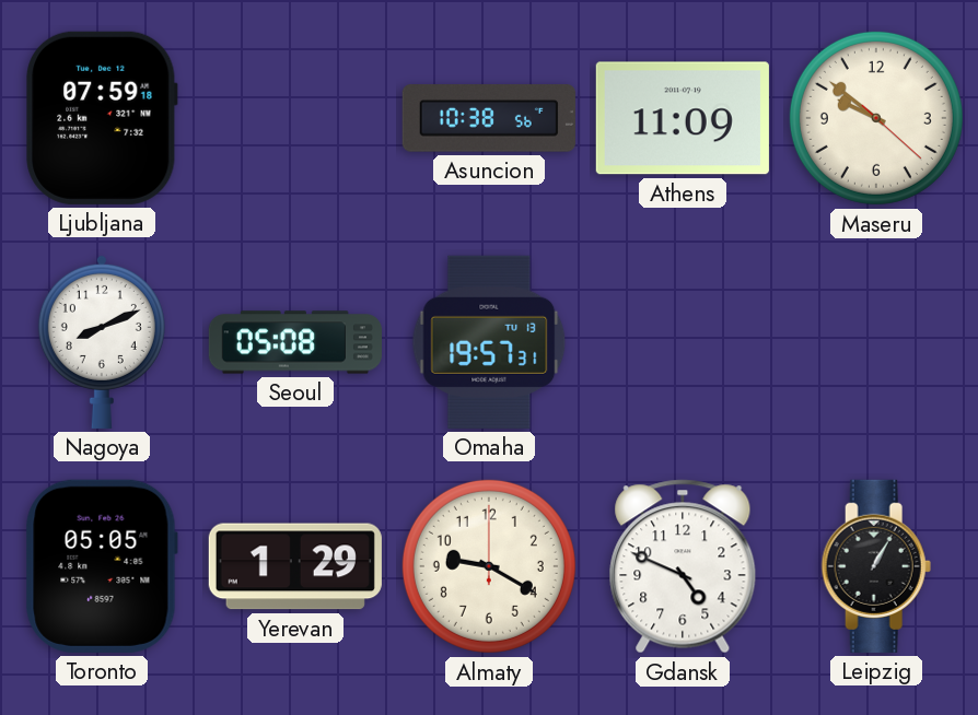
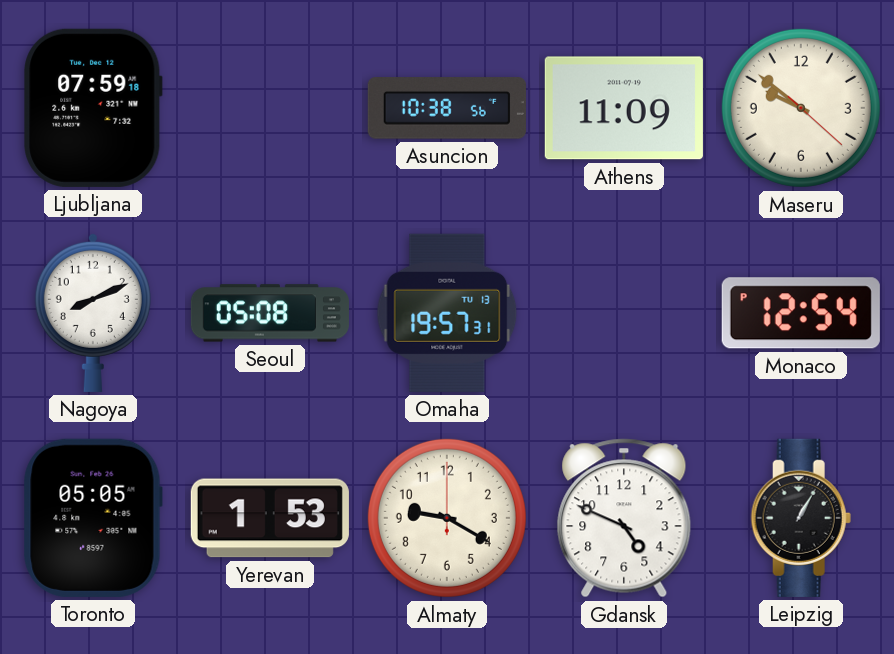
Monaco: none -> 12:54
Yerevan: 1:29 -> 1:53
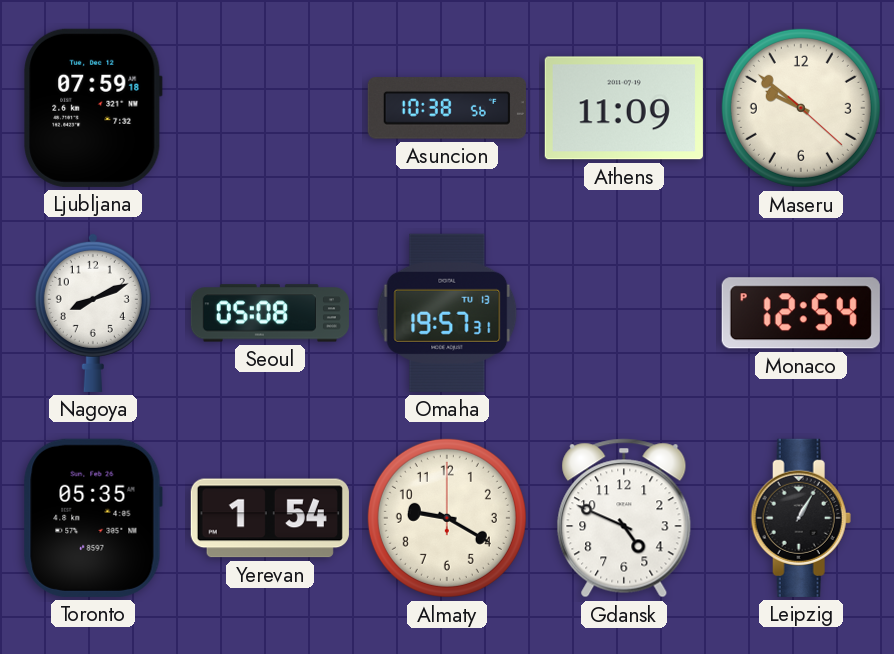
Toronto: 05:05 -> 05:35
Yerevan: 1:53 -> 1:54
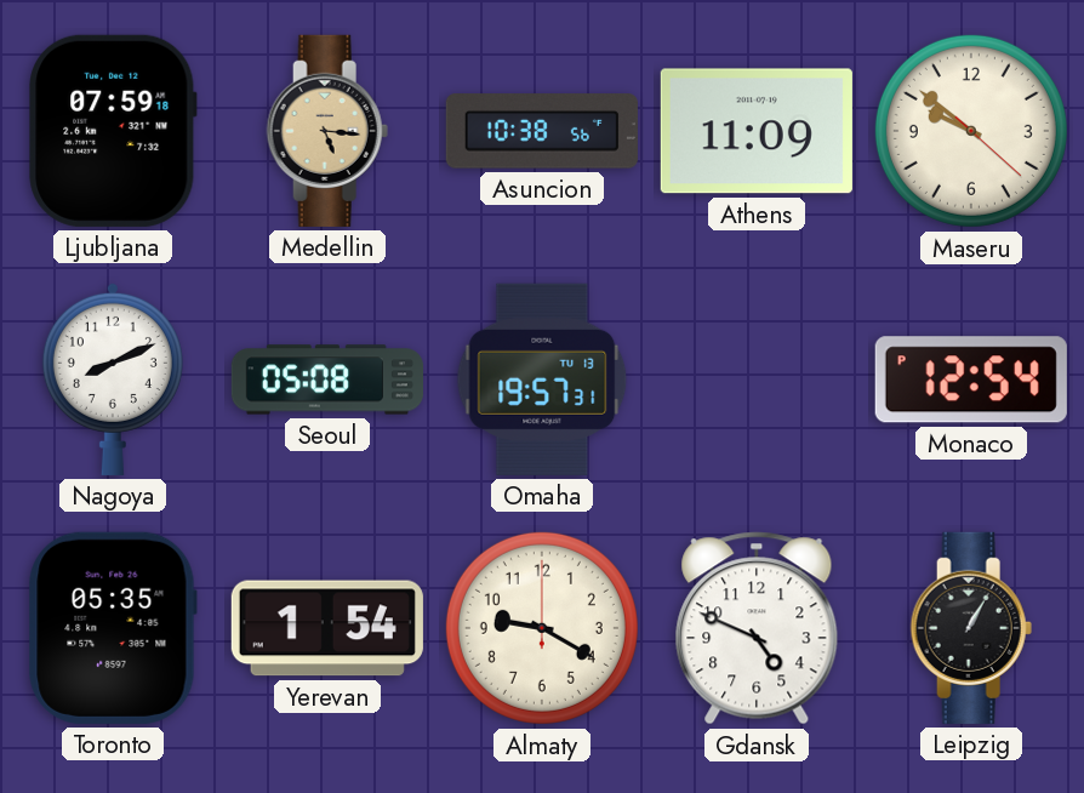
Medellin: none -> 5:16
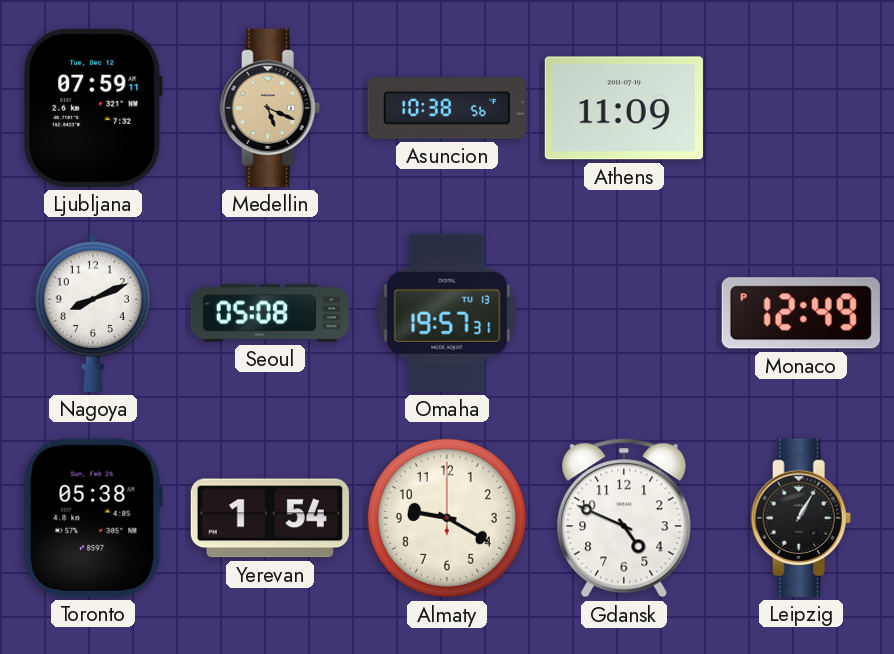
Ljubljana: 07:59:18 -> 07:59:11
Medellin: 5:16 -> 5:19
Maseru: 9:51 -> none
Monaco: 12:54 -> 12:49
Toronto: 05:35 -> 05:38
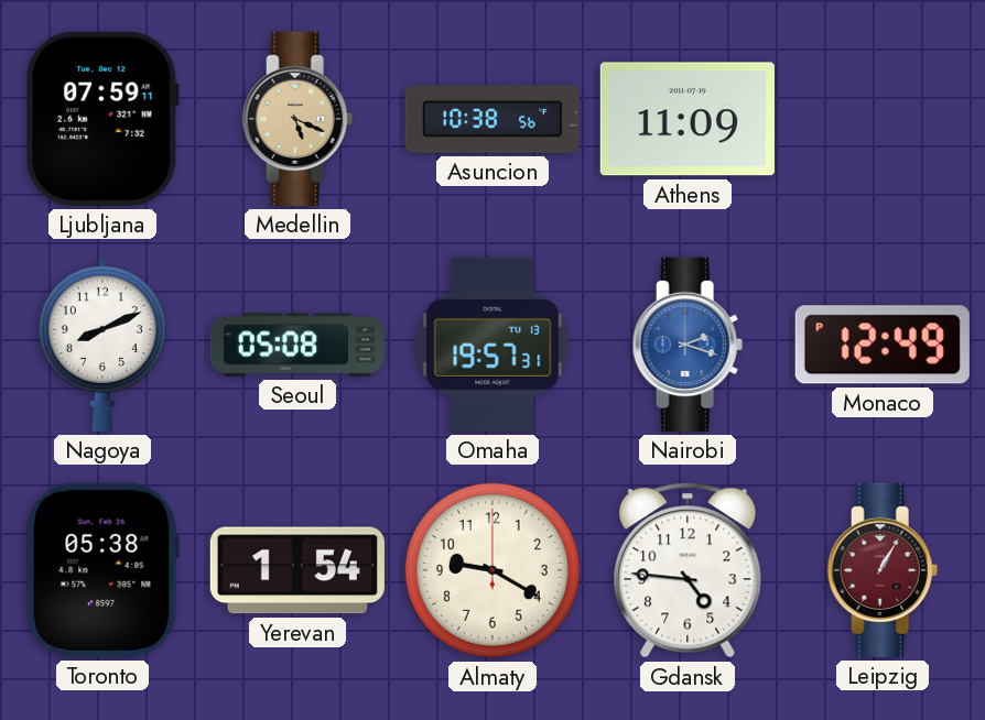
Nairobi: none -> 2:18
Gdansk: 4:49 -> 4:46
Leipzig dial: black -> burgundy
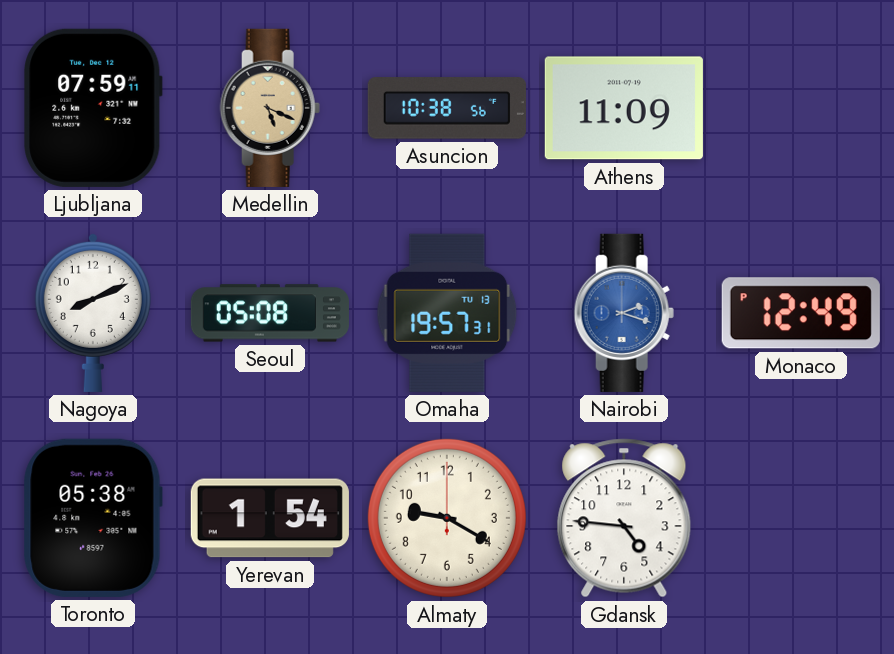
Leipzig: 1:05 -> none
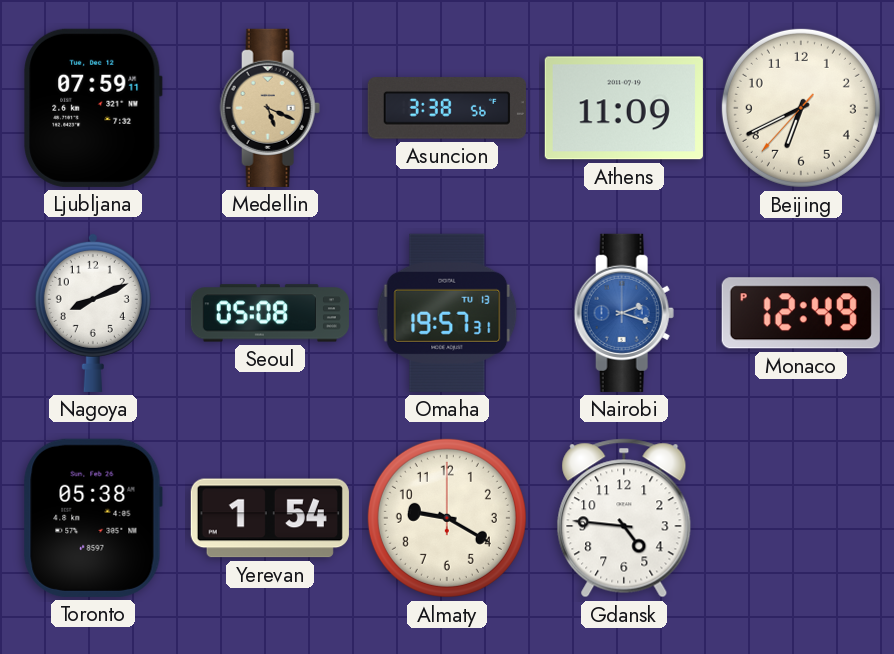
Asuncion: 10:38 -> 3:38
Beijing: none -> 6:40
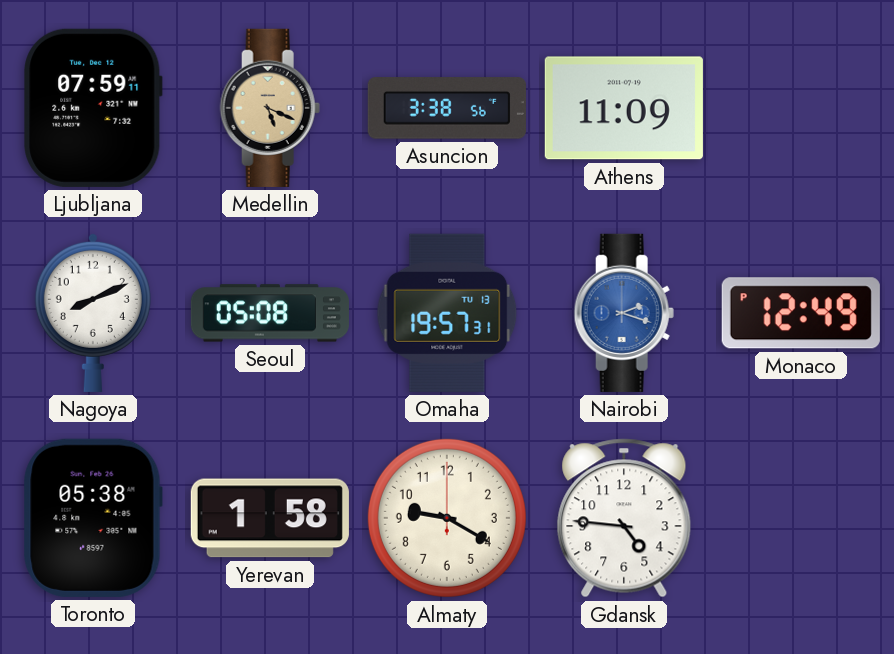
Beijing: 6:40 -> none
Yerevan: 1:54 -> 1:58
